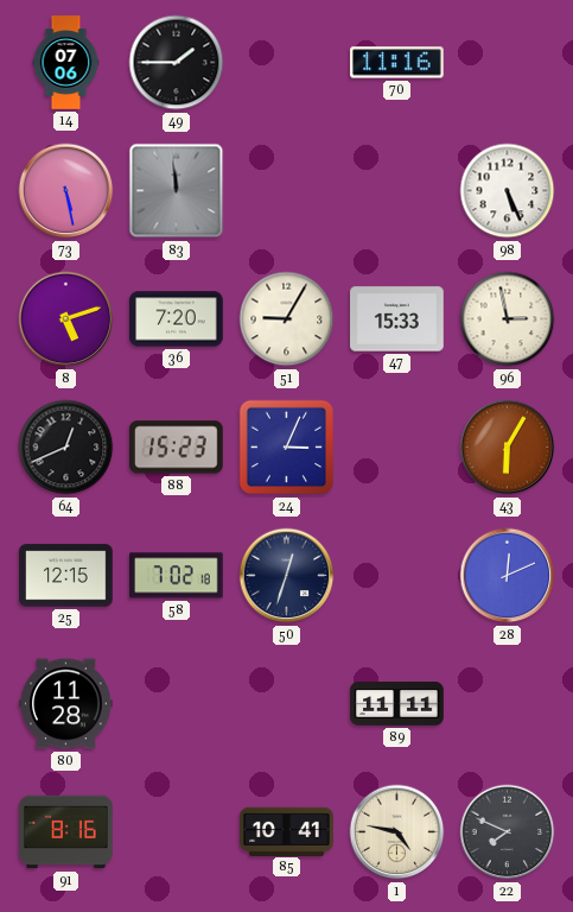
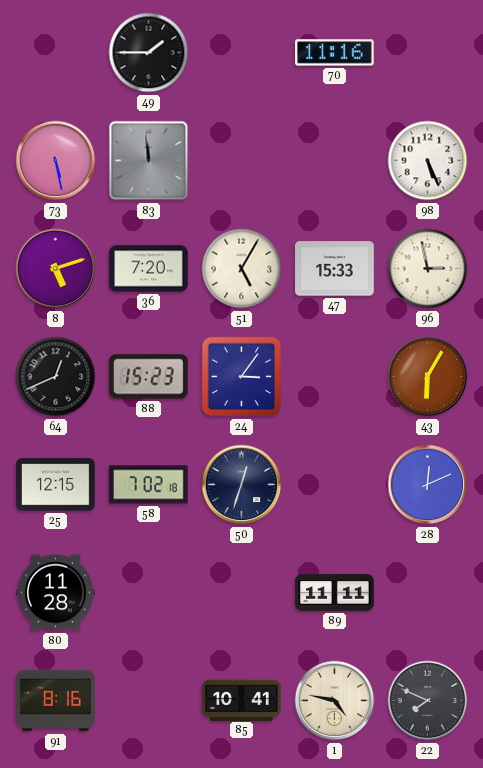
14: 07:06 -> none
51: 9:05 -> 5:05
24: 3:04 -> 3:06
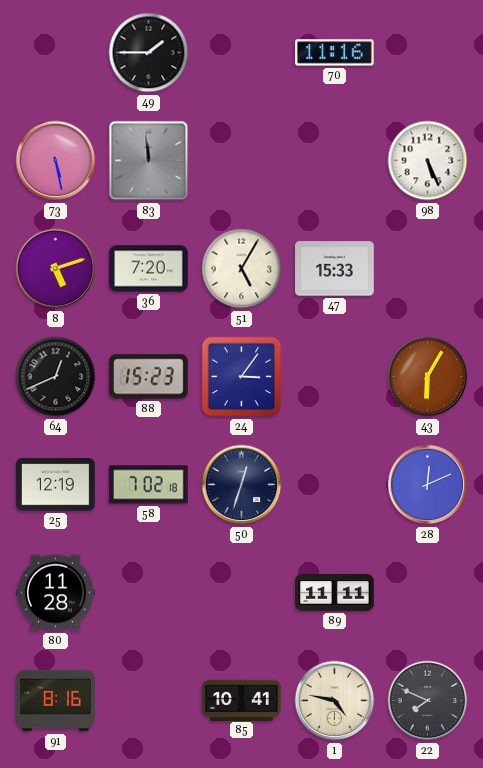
96: 2:58 -> none
25: 12:15 -> 12:19
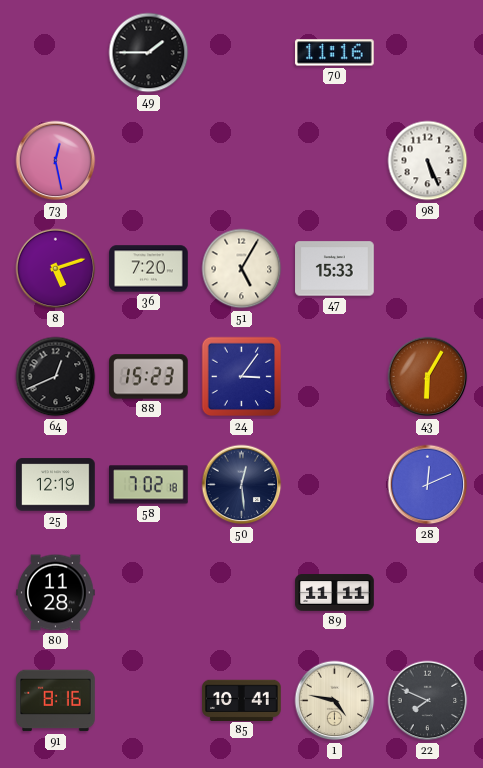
73: 5:28 -> 12:28
83: 11:59 -> none
50: 12:33 -> 12:29
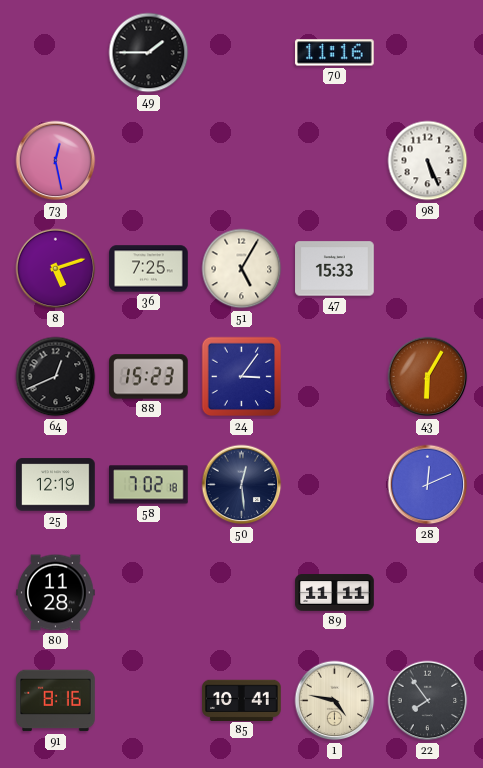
36: 7:20 -> 7:25
22: 7:49 -> 7:54
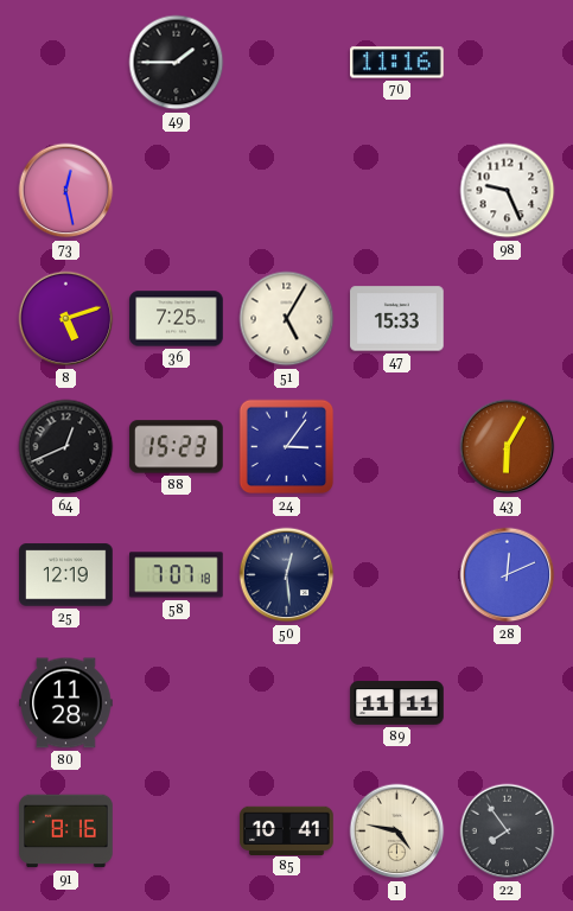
98: 5:26 -> 9:26
58: 7:02 -> 7:07
